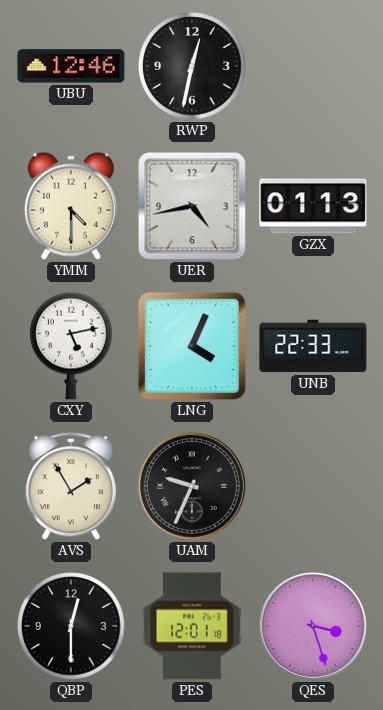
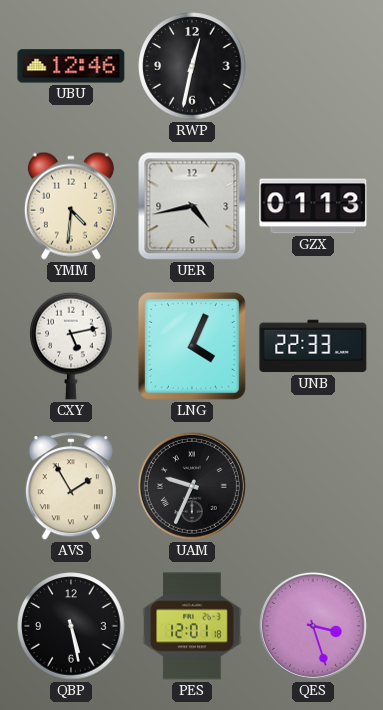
YMM: 4:30 -> 4:31
QBP: 12:30 -> 5:28
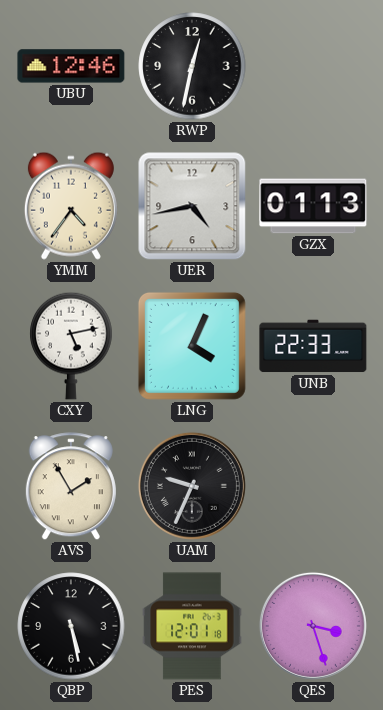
YMM: 4:31 -> 4:36
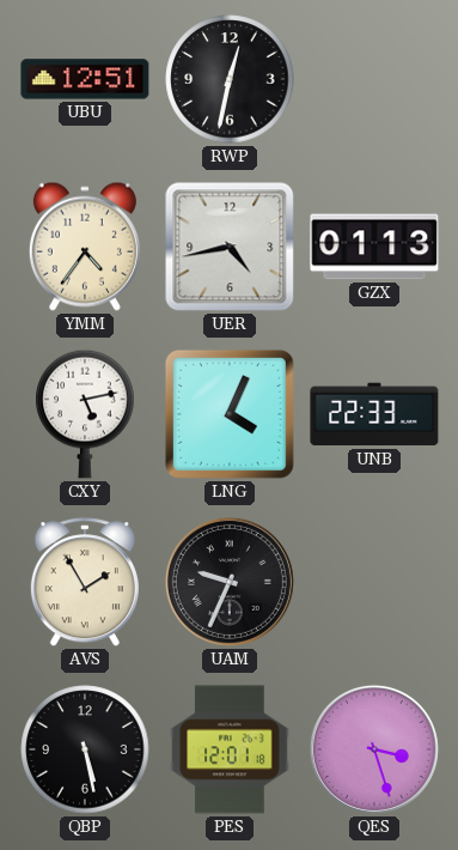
UBU: 12:46 -> 12:51
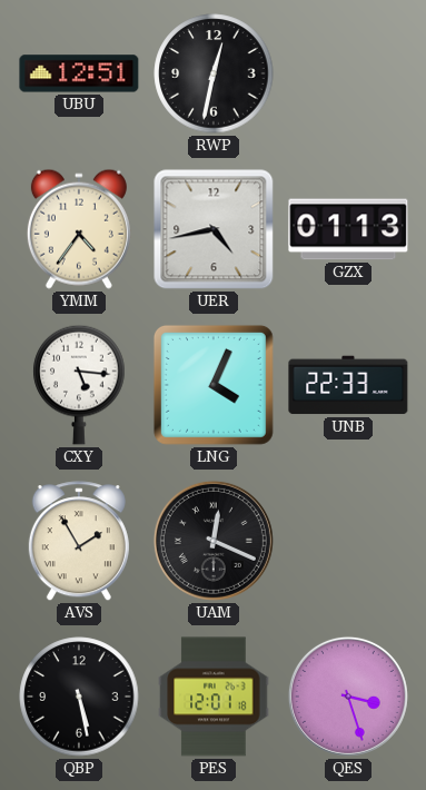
CXY: 5:13 -> 5:16
UAM: 9:34 -> 12:19
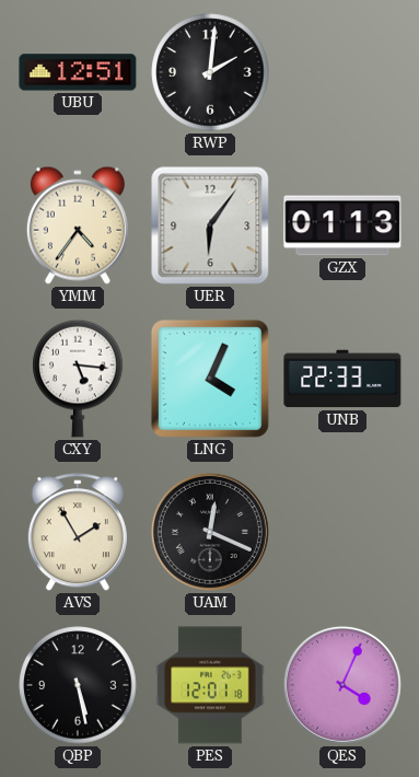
RWP: 12:32 -> 2:01
UER: 4:43 -> 6:06
QES: 3:27 -> 4:04
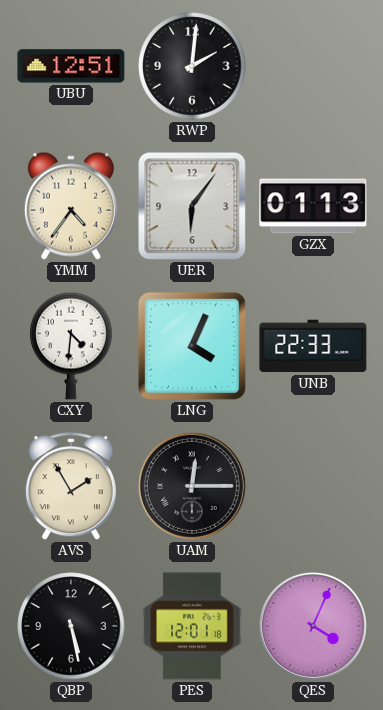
CXY: 5:16 -> 4:31
UAM: 12:19 -> 12:15
